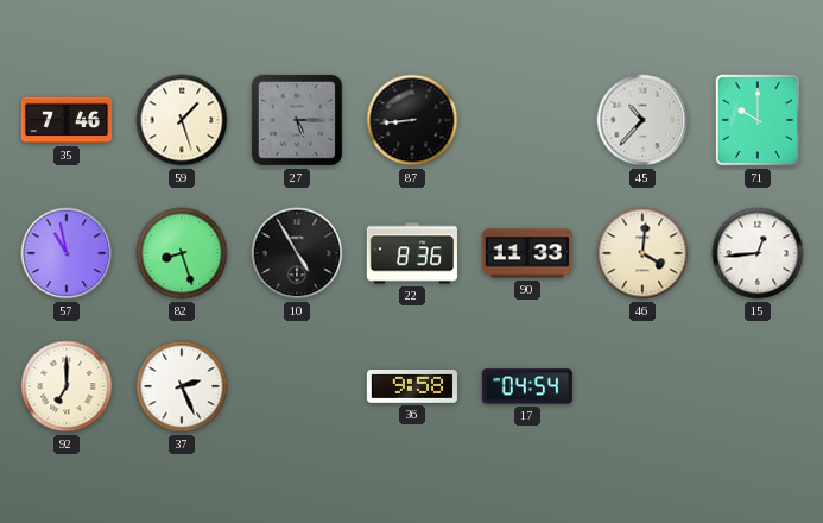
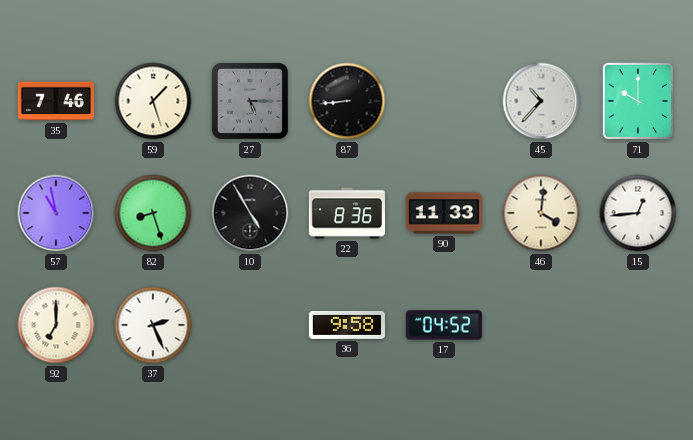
17: 04:54 -> 04:52
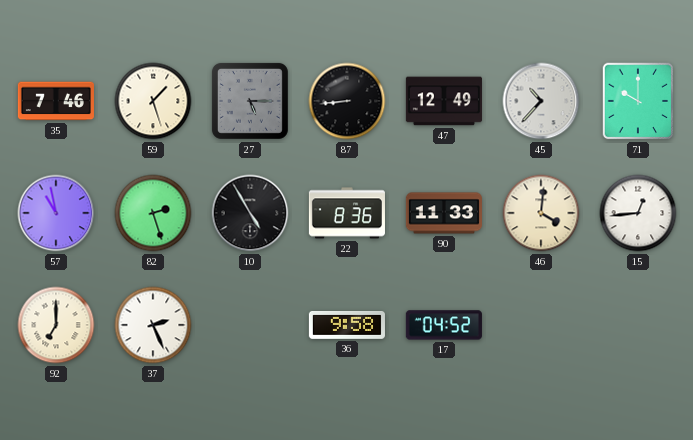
47: none -> 12:49
82: 8:27 -> 2:27
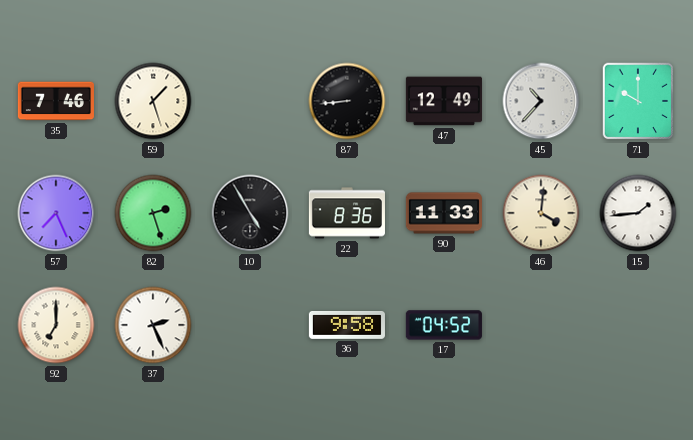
27: 5:15 -> none
57: 10:58 -> 7:26
15: 12:44 -> 1:44
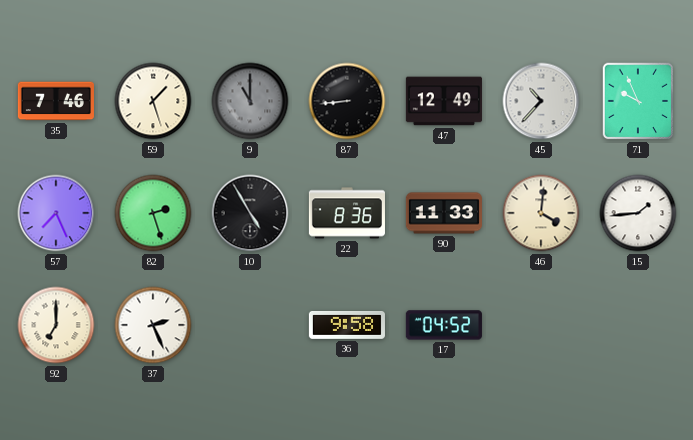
9: none -> 11:00
71: 10:00 -> 9:56
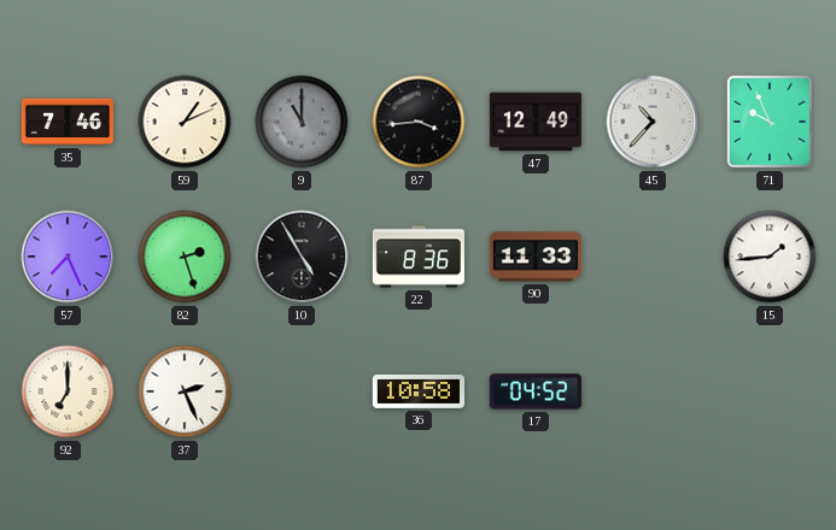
59: 1:27 -> 1:11
87: 8:44 -> 3:44
46: 4:01 -> none
36: 9:58 -> 10:58
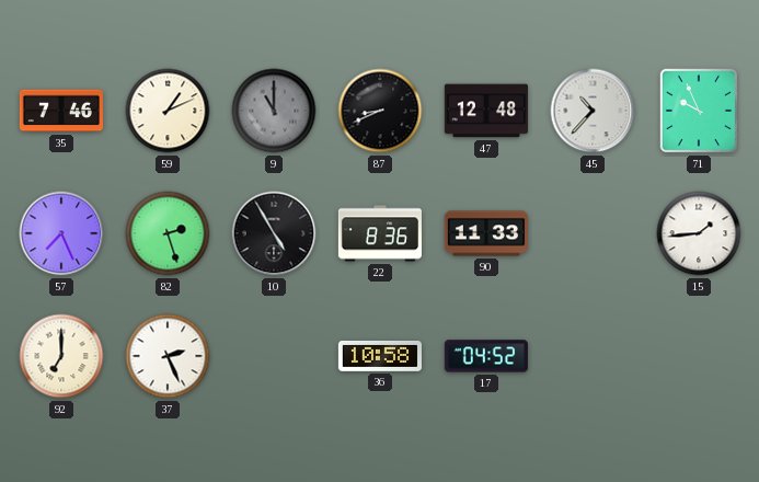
87: 3:44 -> 8:41
47: 12:49 -> 12:48
